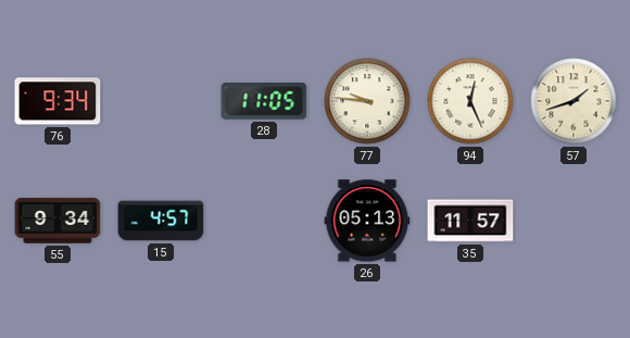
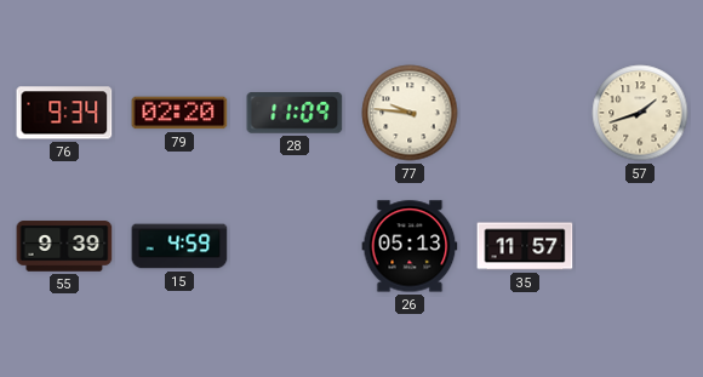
79: none -> 02:20
28: 11:05 -> 11:09
94: 12:26 -> none
55: 9:34 -> 9:39
15: 4:57 -> 4:59
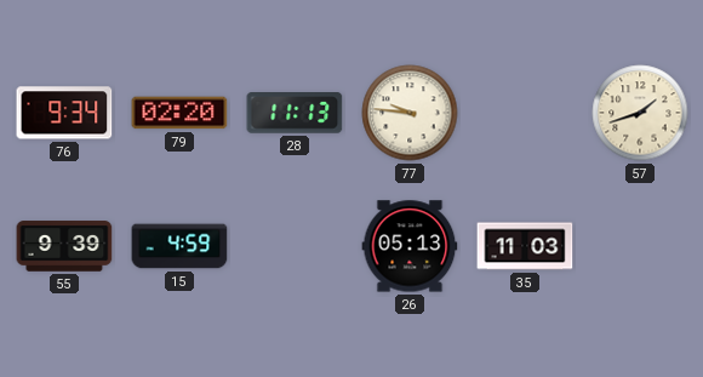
28: 11:09 -> 11:13
35: 11:57 -> 11:03
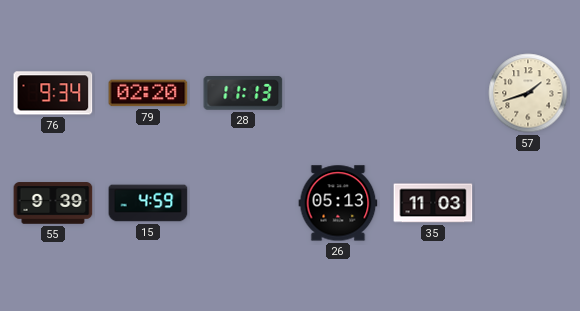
77: 9:46 -> none
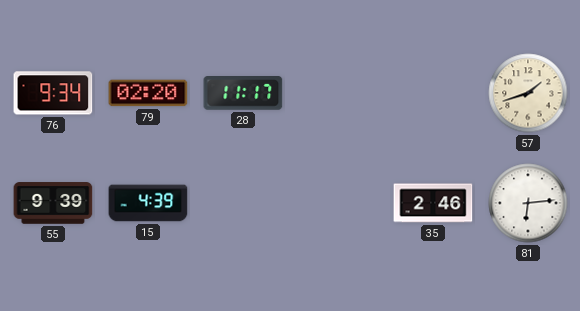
28: 11:13 -> 11:17
15: 4:59 -> 4:39
26: 05:13 -> none
35: 11:03 -> 2:46
81: none -> 6:14
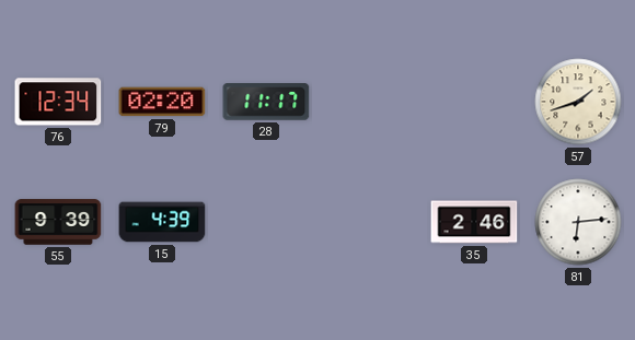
76: 9:34 -> 12:34
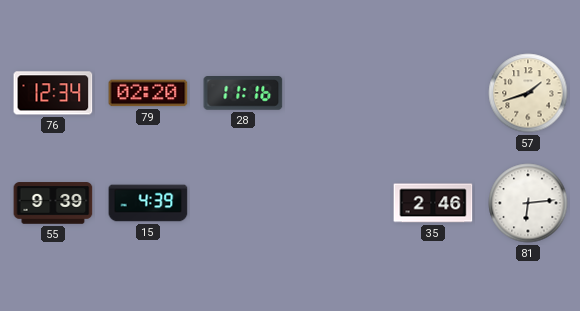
28: 11:17 -> 11:16
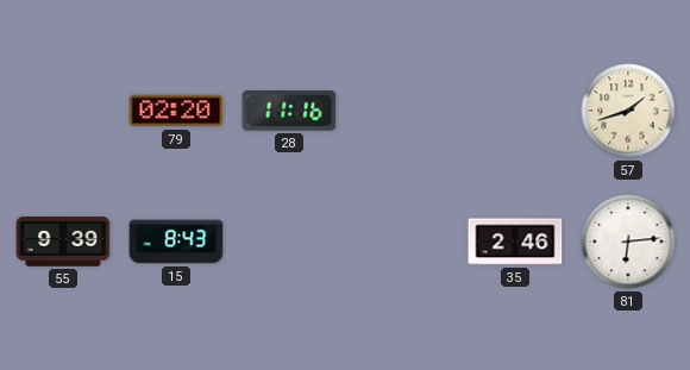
76: 12:34 -> none
15: 4:39 -> 8:43
